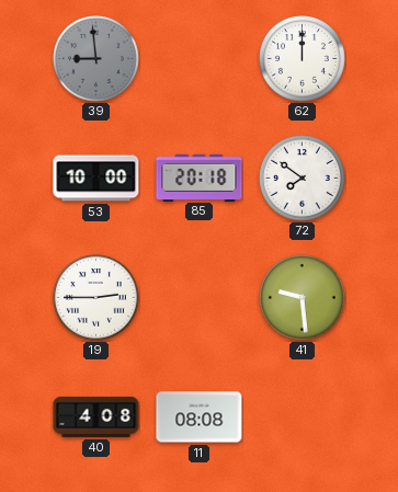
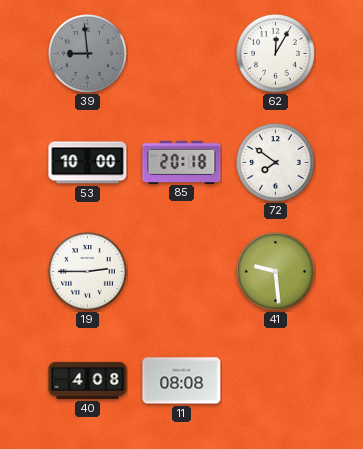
62: 12:00 -> 12:05
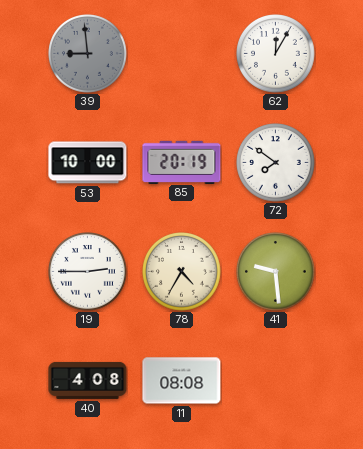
85: 20:18 -> 20:19
78: none -> 4:35
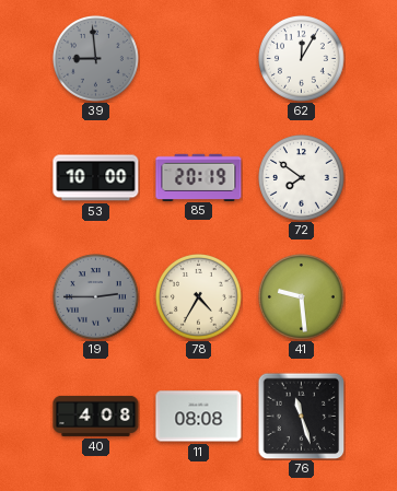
19 dial: white -> grey
76: none -> 11:27
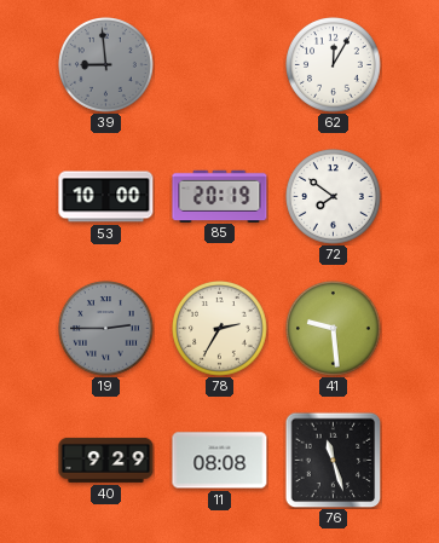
78: 4:35 -> 2:35
40: 4:08 -> 9:29
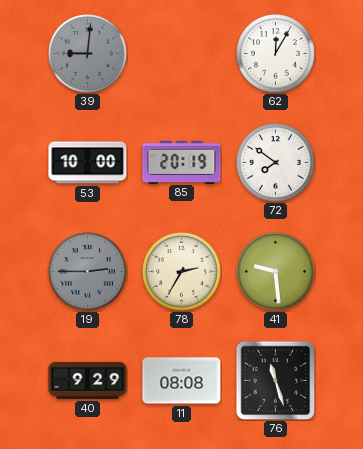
39: 8:59 -> 9:01
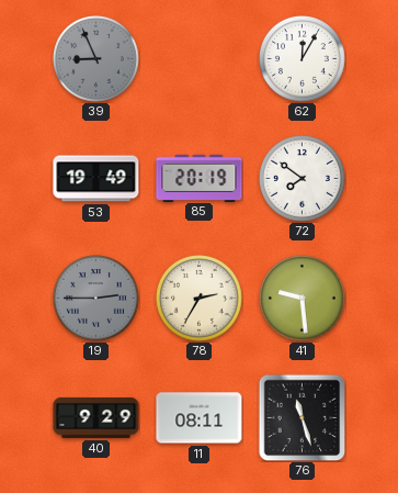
39: 9:01 -> 8:56
53: 10:00 -> 19:49
11: 08:08 -> 08:11
